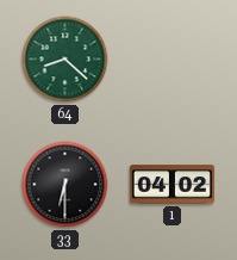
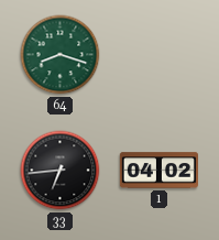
64: 8:22 -> 8:18
33: 6:30 -> 6:44
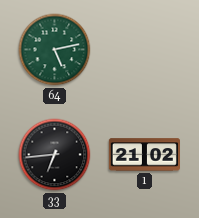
64: 8:18 -> 5:13
1: 04:02 -> 21:02
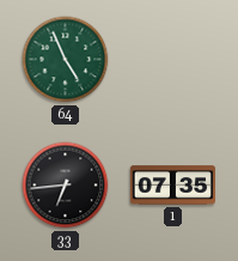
64: 5:13 -> 4:56
1: 21:02 -> 07:35
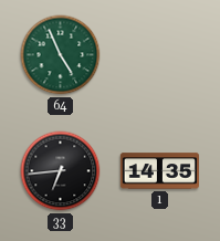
1: 07:35 -> 14:35
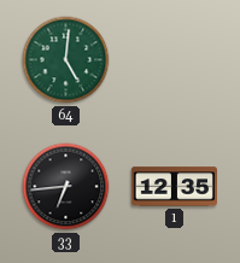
64: 4:56 -> 5:01
1: 14:35 -> 12:35
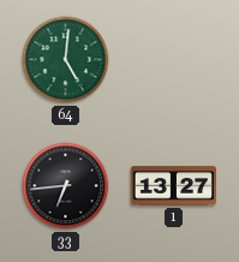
1: 12:35 -> 13:27
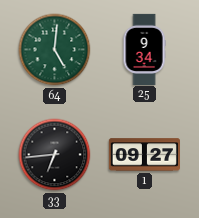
25: none -> 9:34
1: 13:27 -> 09:27
